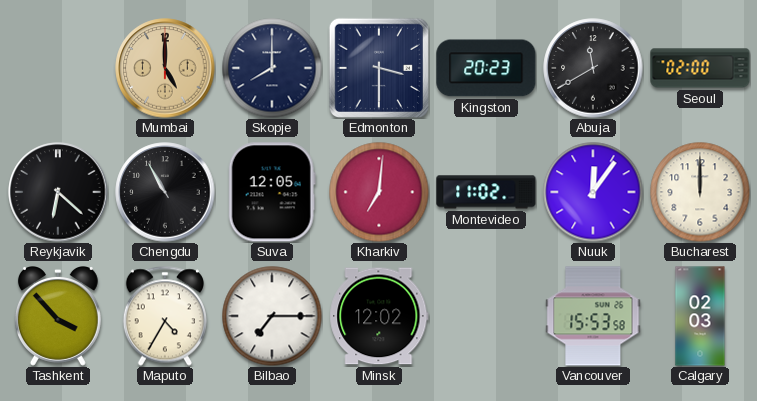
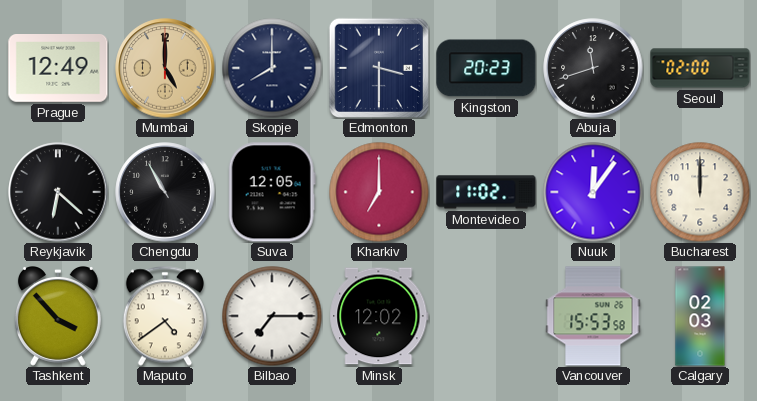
Prague: none -> 12:49
Abuja: 11:40 -> 11:42
Kharkiv: 7:01 -> 7:00
Maputo: 4:35 -> 4:39
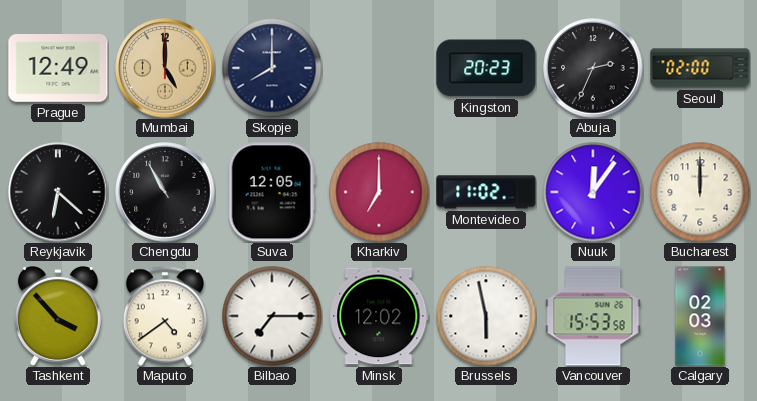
Edmonton: 3:30 -> none
Abuja: 11:42 -> 2:34
Brussels: none -> 5:58
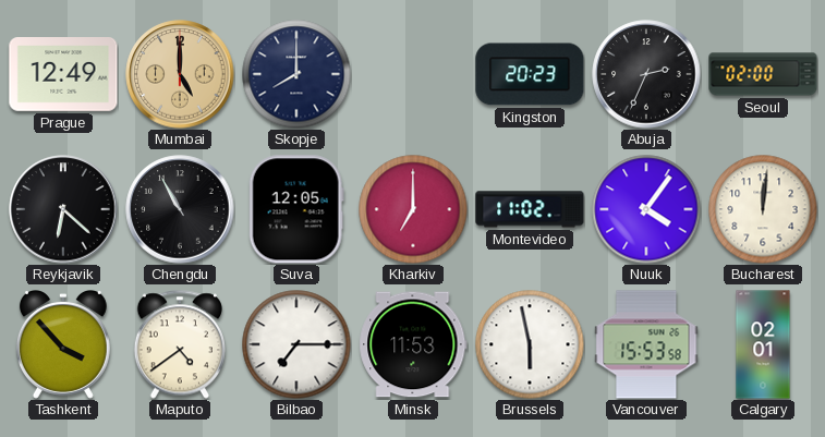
Nuuk: 12:06 -> 4:06
Bucharest: 12:00 -> 12:01
Minsk: 12:02 -> 11:53
Calgary: 02:03 -> 02:01
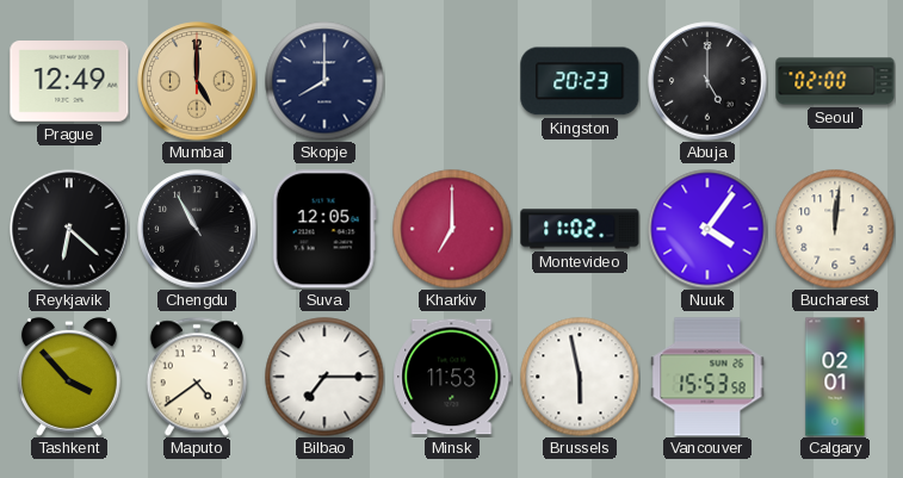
Abuja: 2:34 -> 5:00
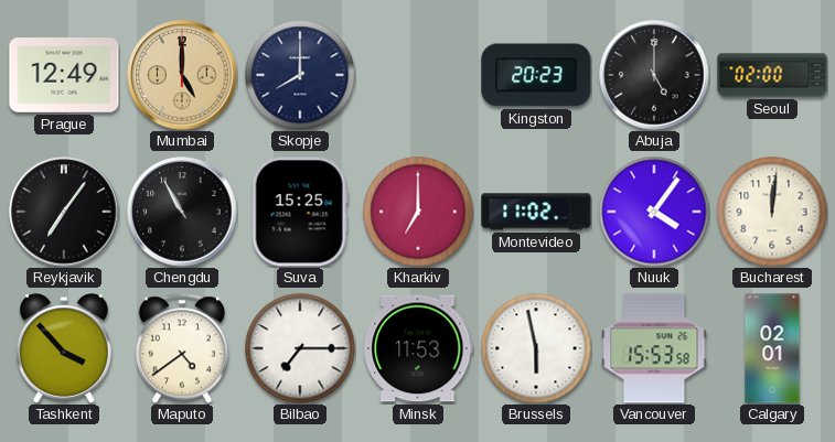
Reykjavik: 6:22 -> 7:06
Suva: 12:05 -> 15:25
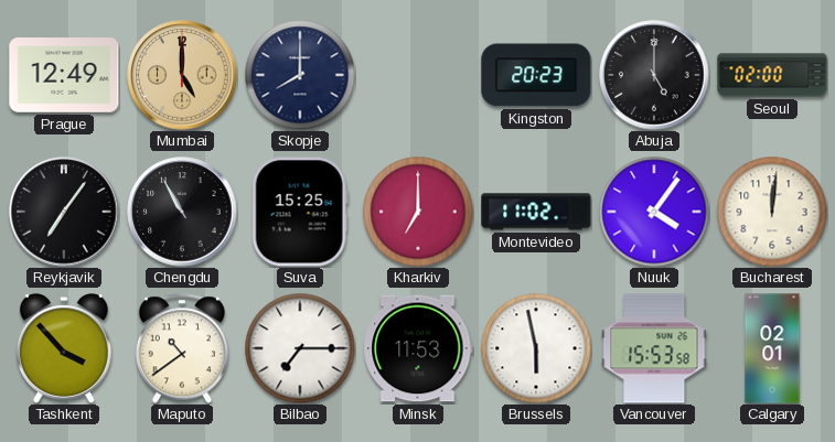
Maputo: 4:39 -> 10:39
